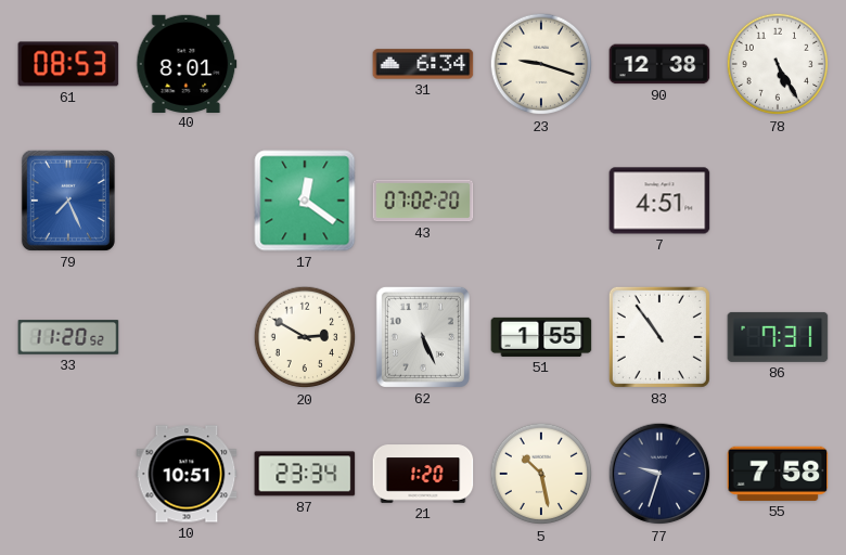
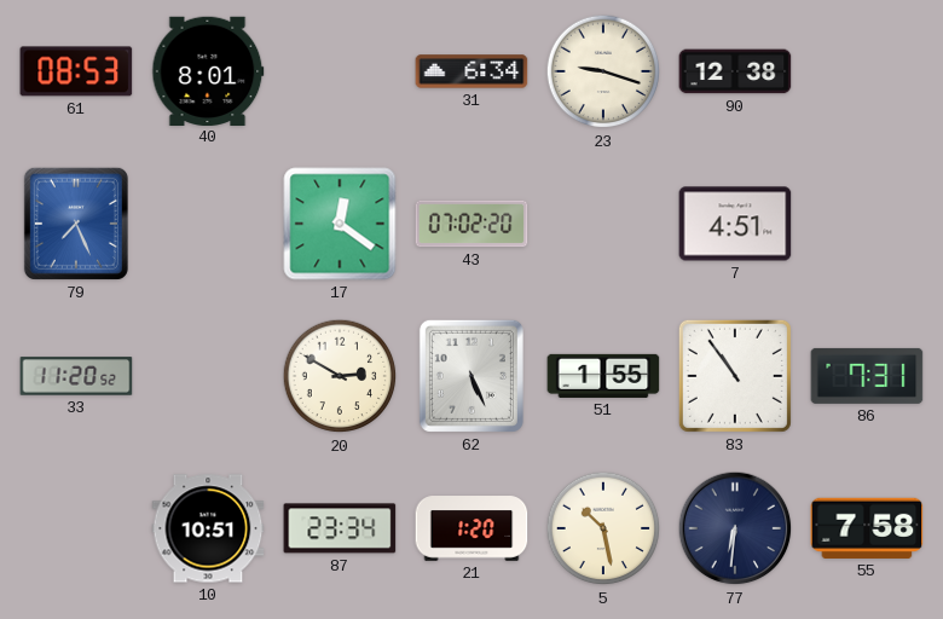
78: 5:25 -> none
77: 9:33 -> 6:31
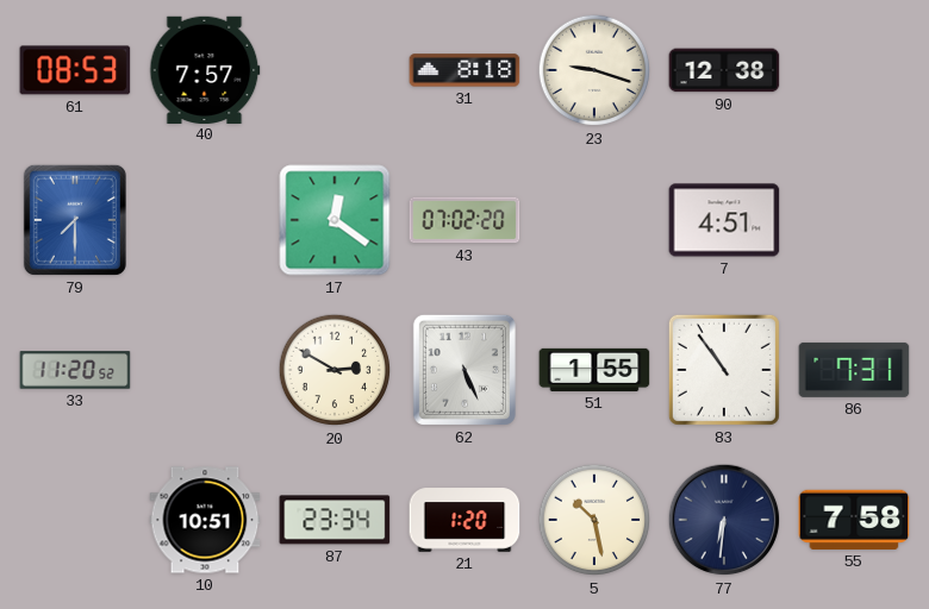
40: 8:01 -> 7:57
31: 6:34 -> 8:18
79: 7:26 -> 7:30
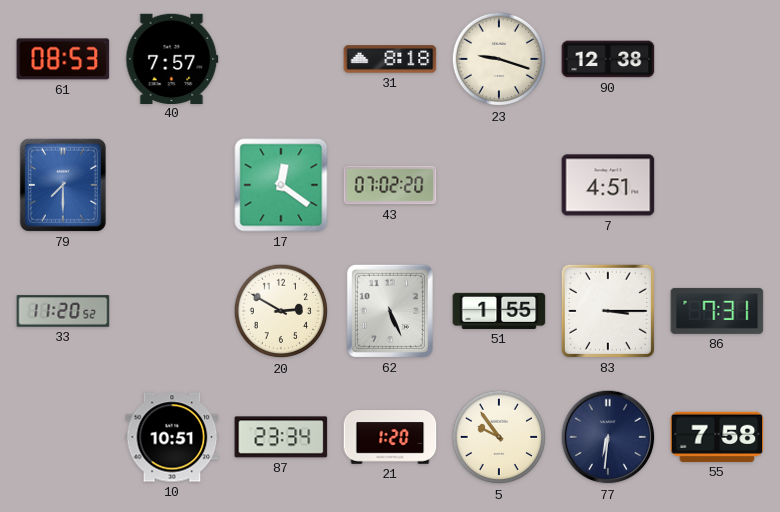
83: 10:54 -> 3:15
5: 10:28 -> 9:54
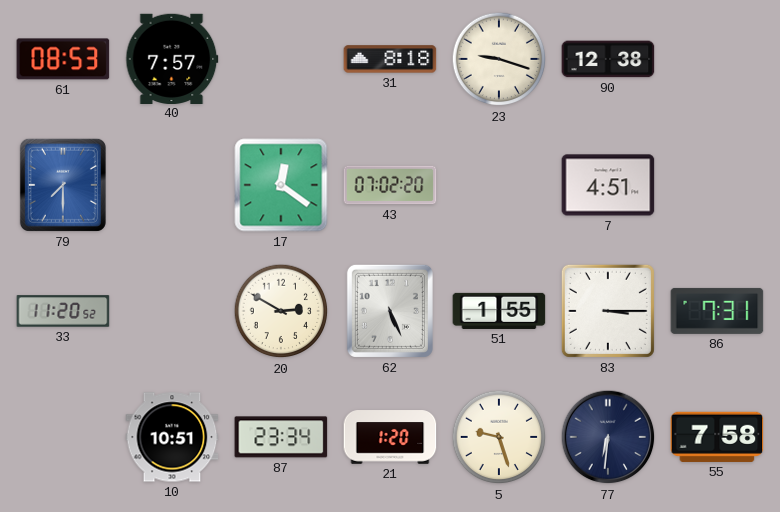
5: 9:54 -> 9:27
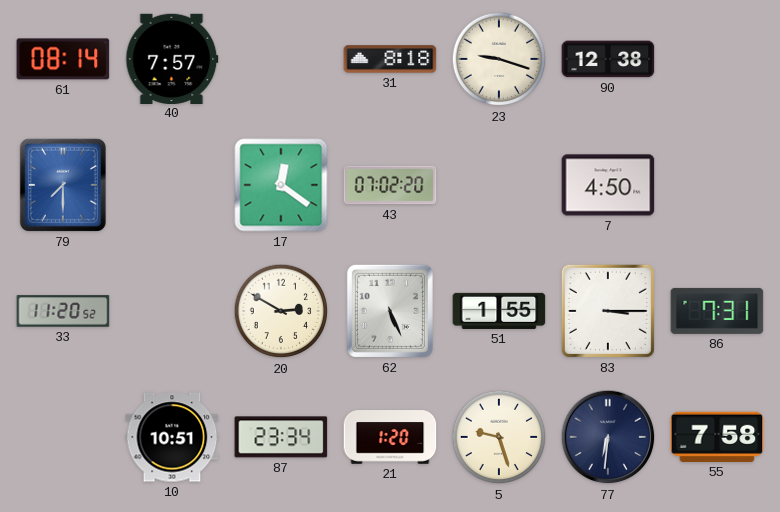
61: 08:53 -> 08:14
7: 4:51 -> 4:50
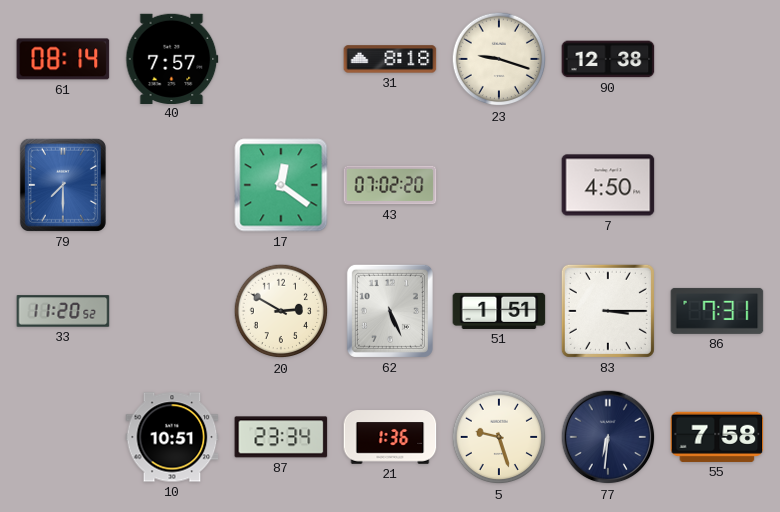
51: 1:55 -> 1:51
21: 1:20 -> 1:36
